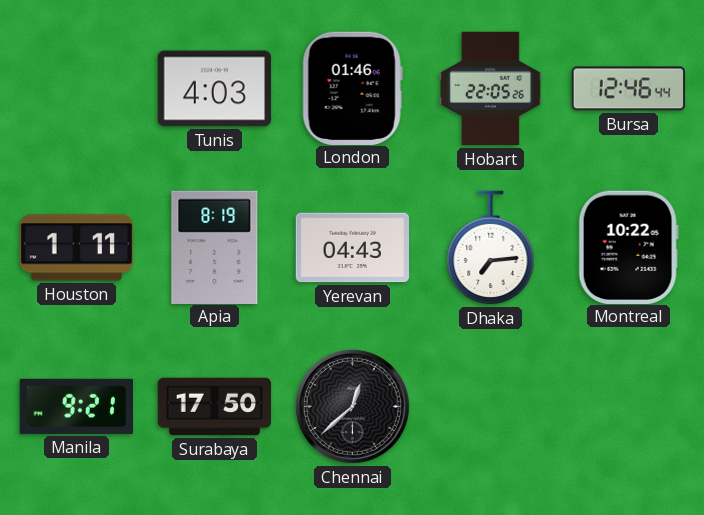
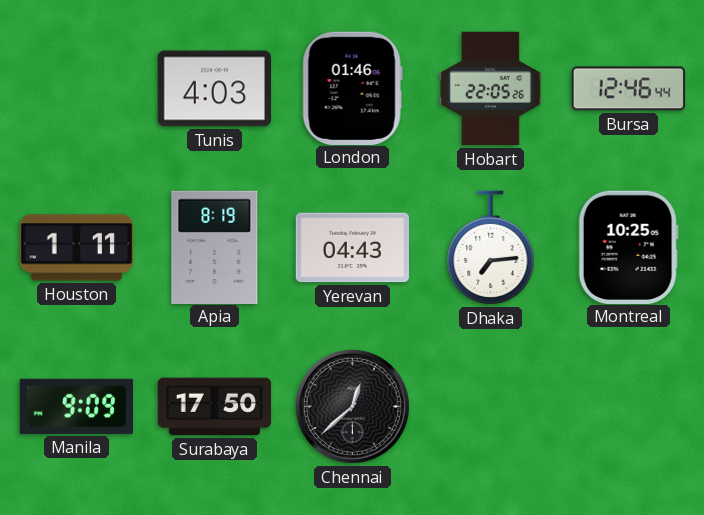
Montreal: 10:22 -> 10:25
Manila: 9:21 -> 9:09
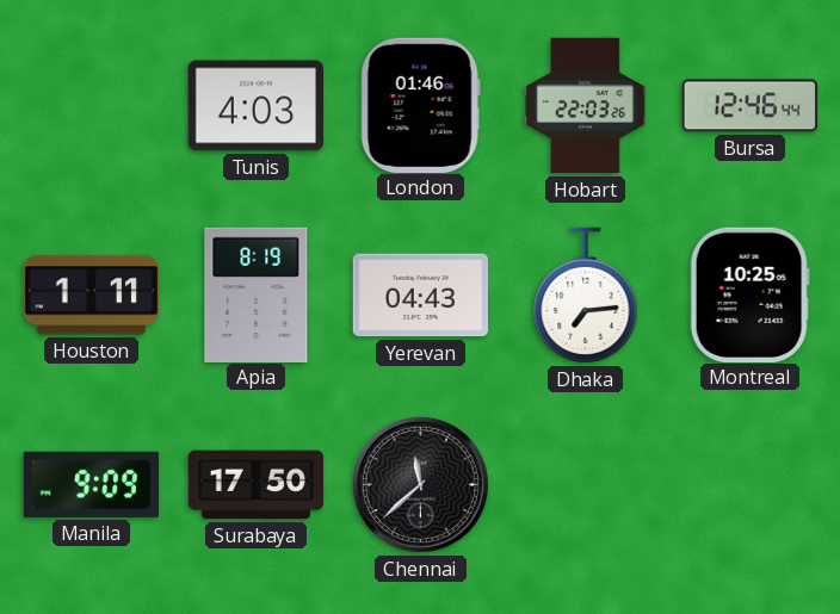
Hobart: 22:05 -> 22:03
Chennai: 12:38 -> 11:38
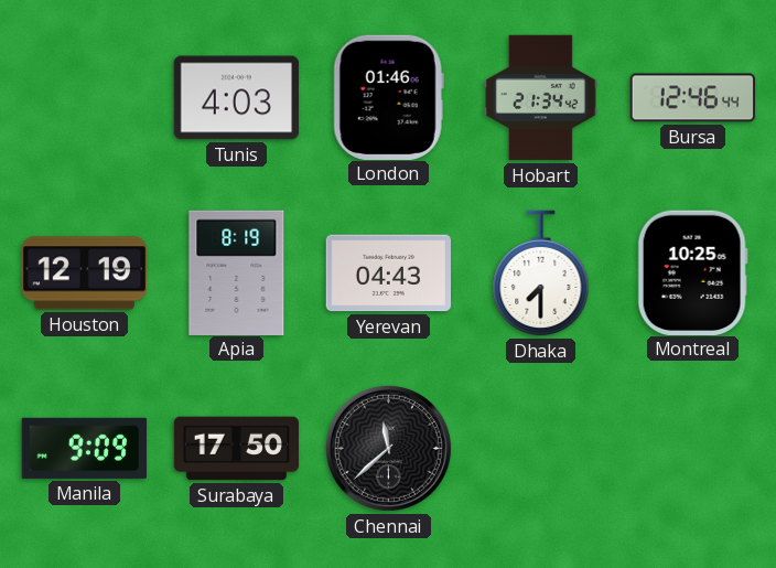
Hobart: 22:03 -> 21:34
Houston: 1:11 -> 12:19
Dhaka: 7:14 -> 7:30
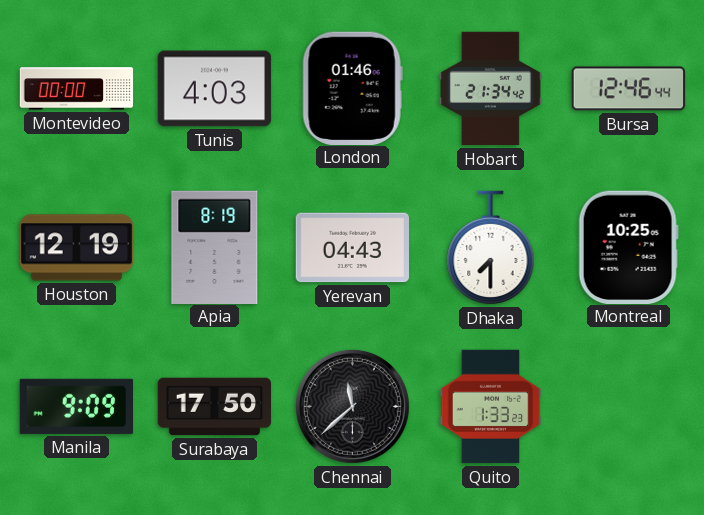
Montevideo: none -> 00:00
Quito: none -> 1:33
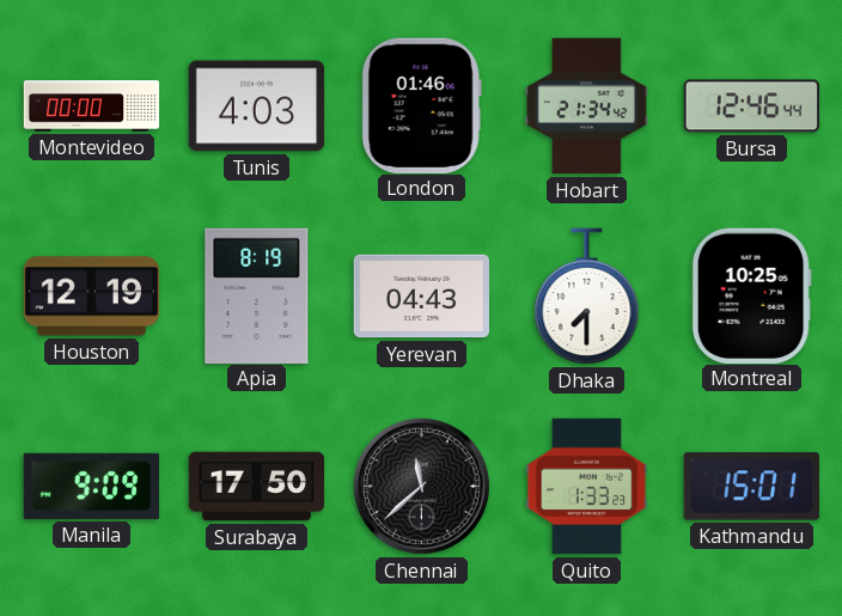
Kathmandu: none -> 15:01
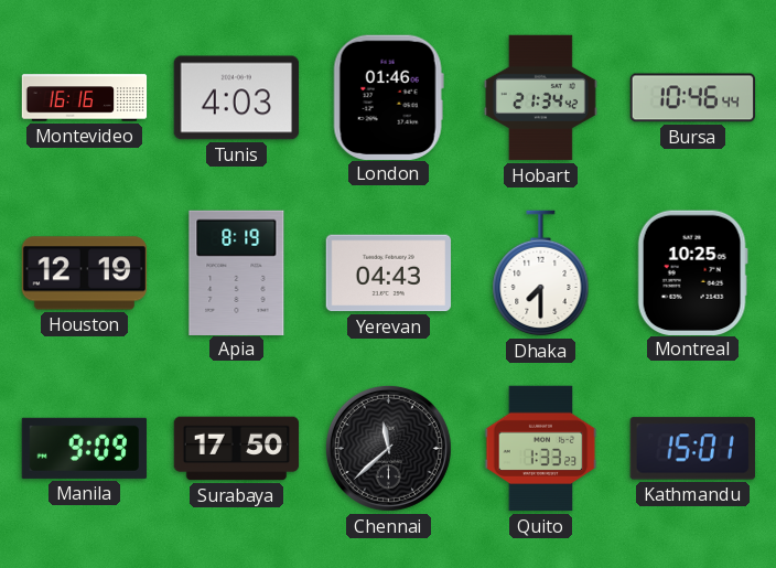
Montevideo: 00:00 -> 16:16
Bursa: 12:46 -> 10:46
